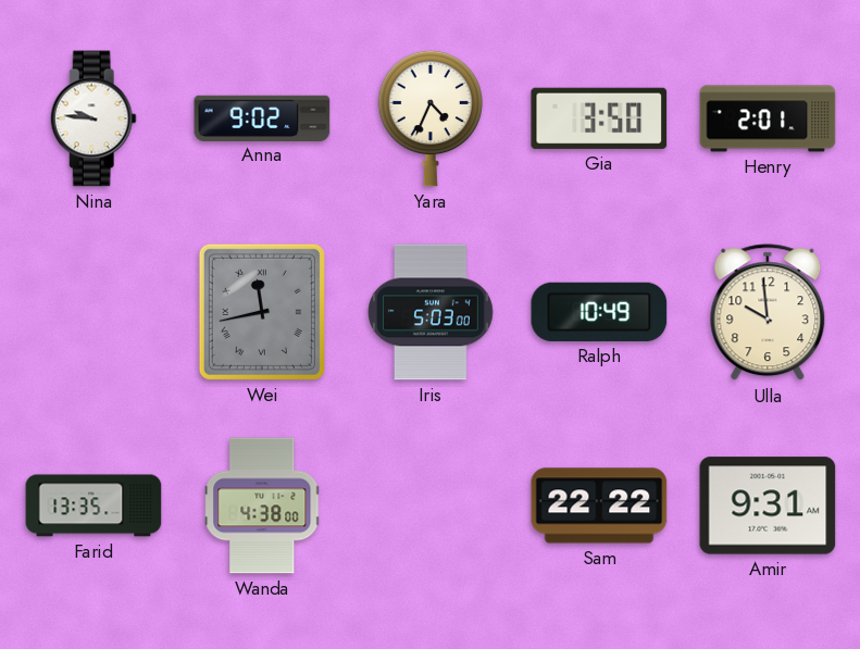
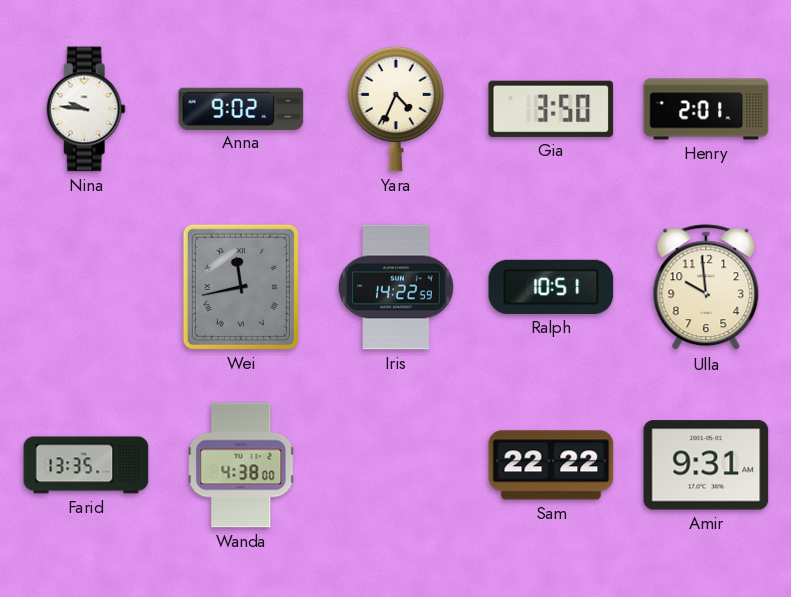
Iris: 5:03 -> 14:22
Ralph: 10:49 -> 10:51
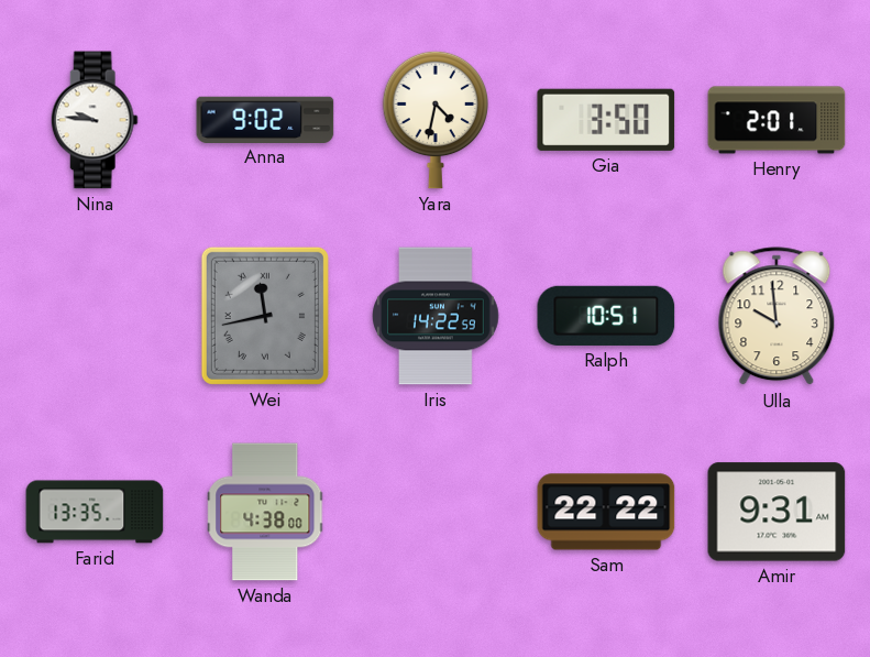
Yara: 4:34 -> 4:32
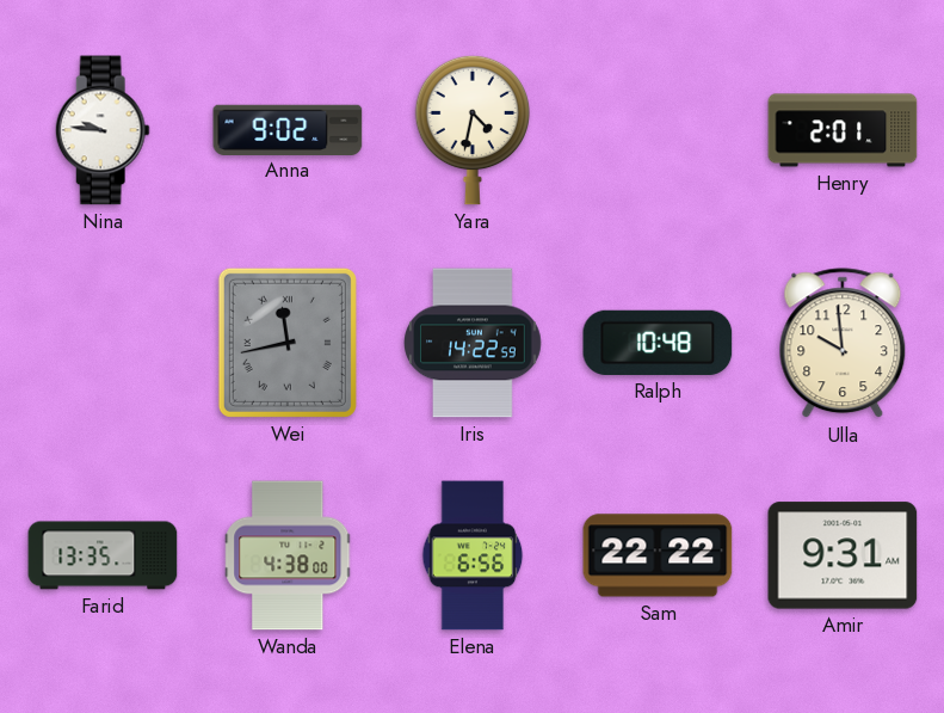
Gia: 3:50 -> none
Ralph: 10:51 -> 10:48
Elena: none -> 6:56
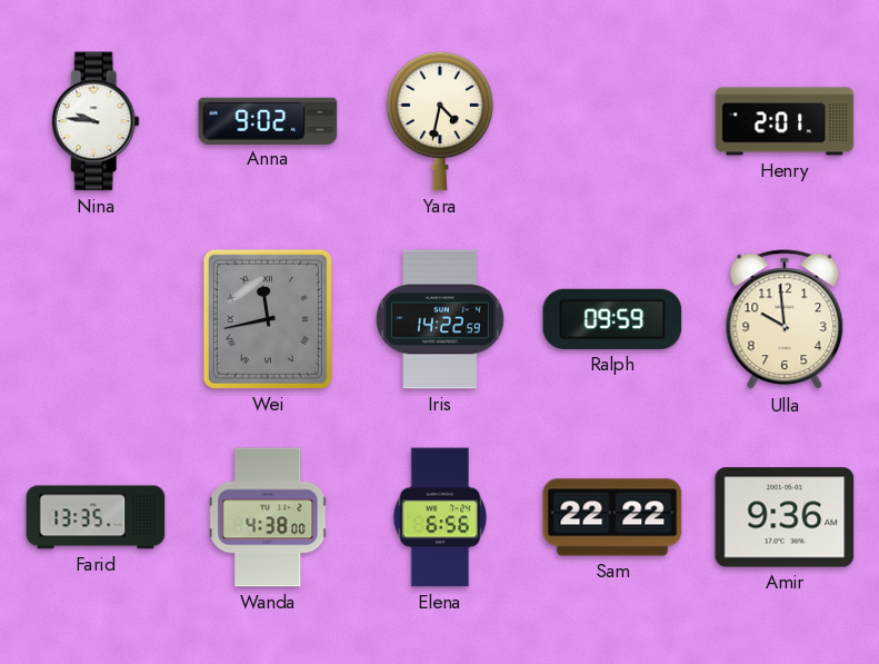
Ralph: 10:48 -> 09:59
Amir: 9:31 -> 9:36
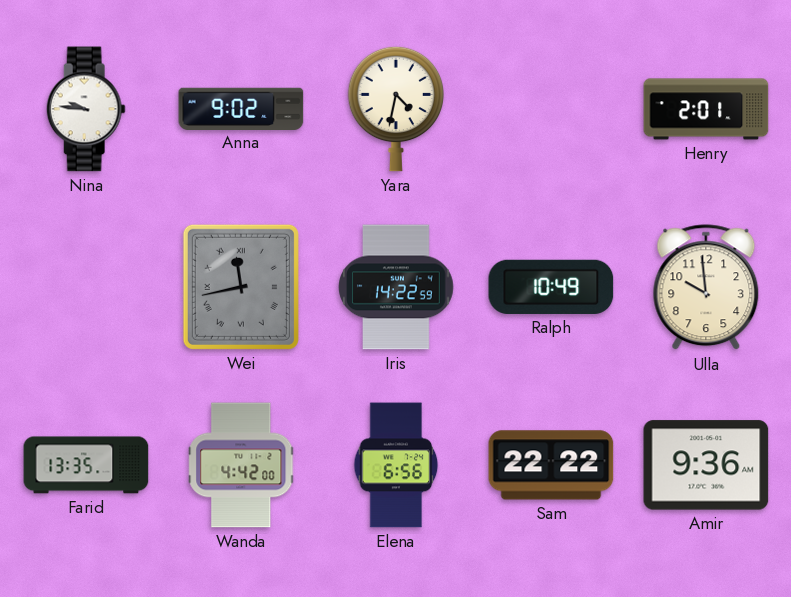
Ralph: 09:59 -> 10:49
Wanda: 4:38 -> 4:42
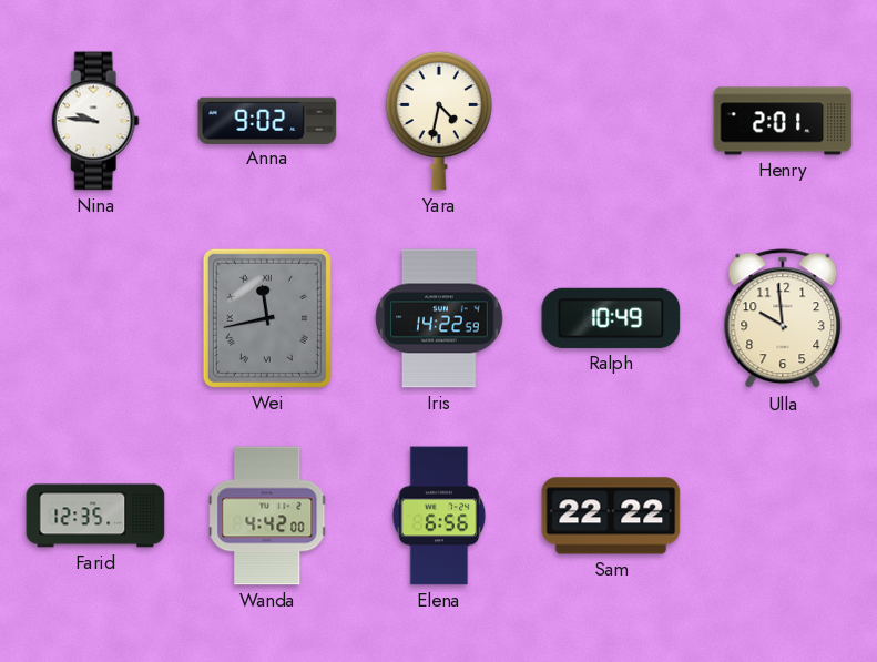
Farid: 13:35 -> 12:35
Amir: 9:36 -> none
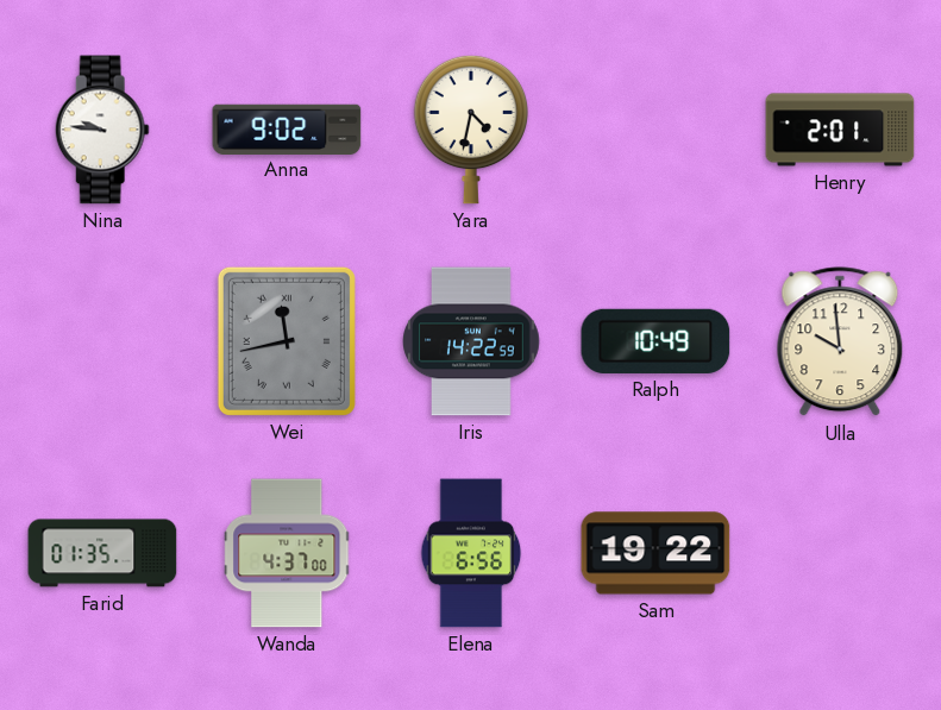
Farid: 12:35 -> 01:35
Wanda: 4:42 -> 4:37
Sam: 22:22 -> 19:22
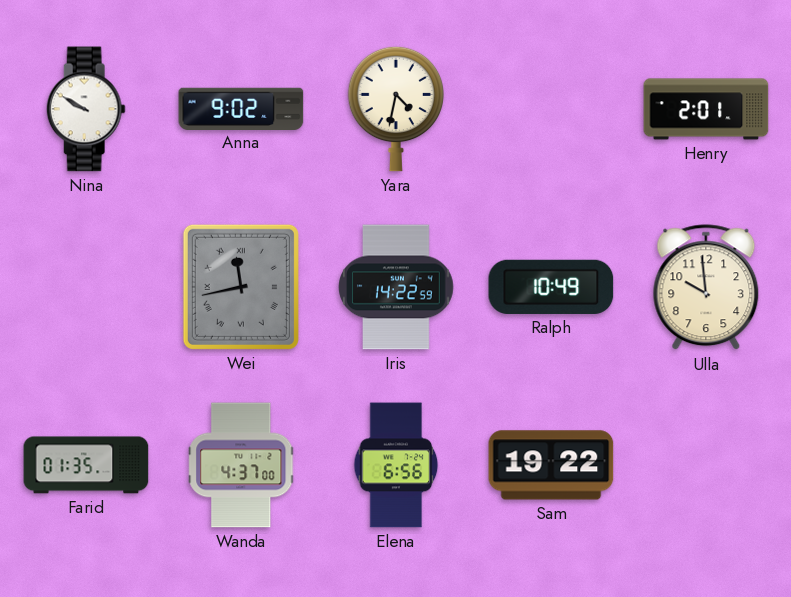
Nina: 9:46 -> 9:50
